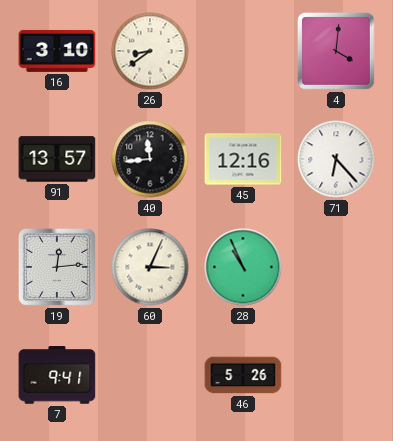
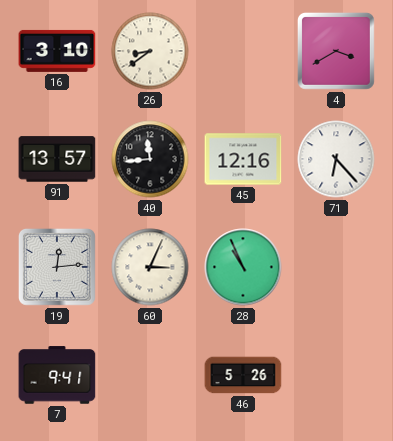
4: 4:01 -> 3:40
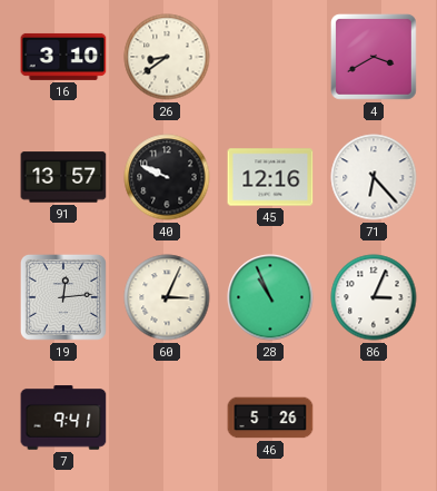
40: 11:44 -> 9:49
86: none -> 3:04
